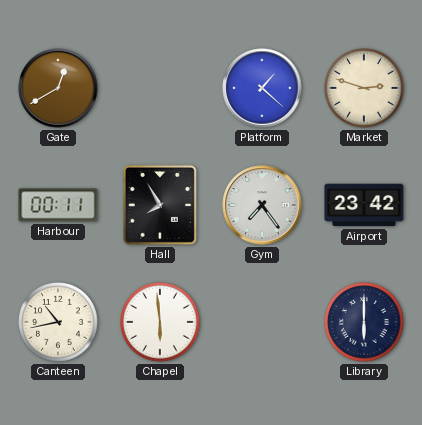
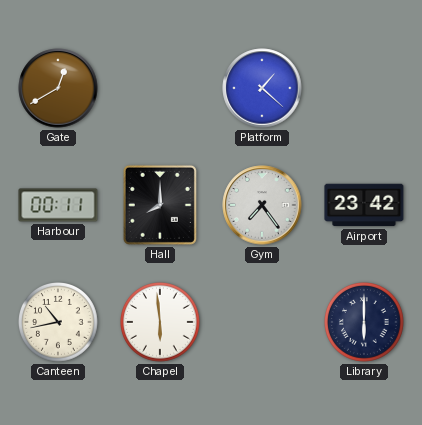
Market: 2:48 -> none
Hall: 7:55 -> 8:00
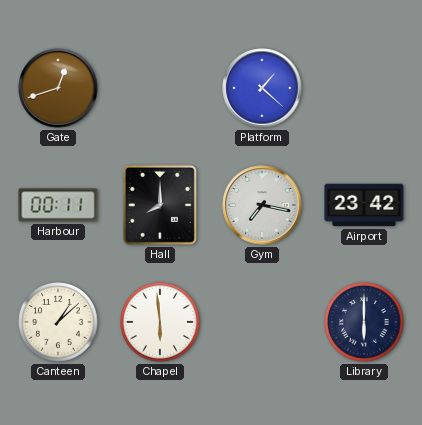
Gate: 12:40 -> 12:42
Gym: 7:24 -> 7:17
Canteen: 10:43 -> 1:08
